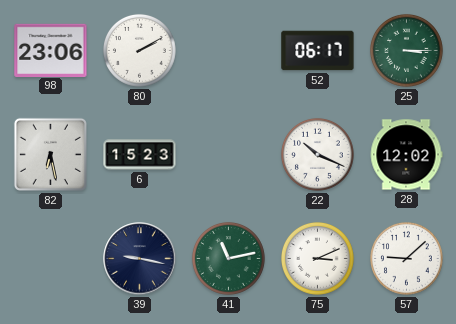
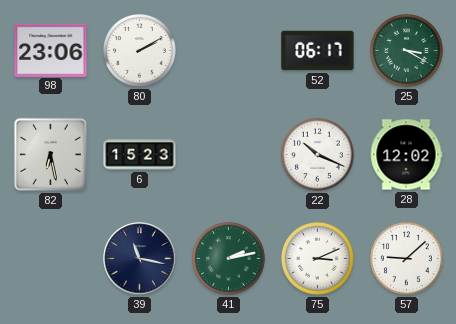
25: 3:15 -> 3:20
39: 9:17 -> 11:17
41: 11:13 -> 2:13
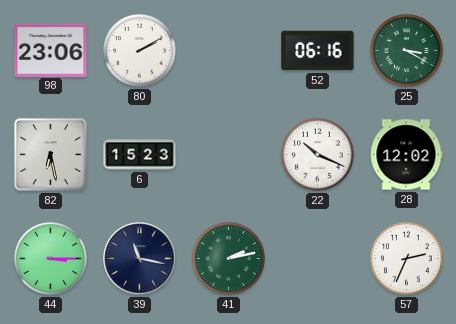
52: 06:17 -> 06:16
44: none -> 3:15
75: 3:11 -> none
57: 9:08 -> 2:34
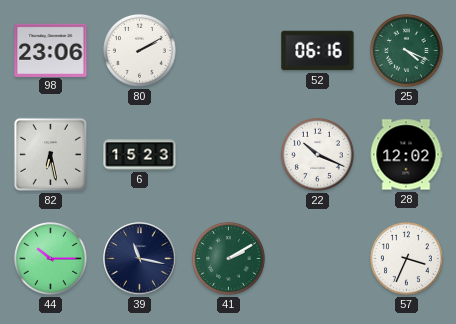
25: 3:20 -> 4:19
44: 3:15 -> 10:15
41: 2:13 -> 2:10
57: 2:34 -> 3:34
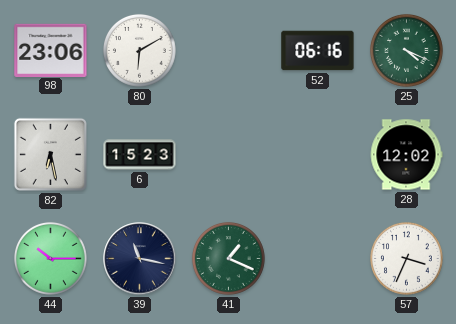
80: 2:10 -> 6:10
22: 10:19 -> none
41: 2:10 -> 1:19
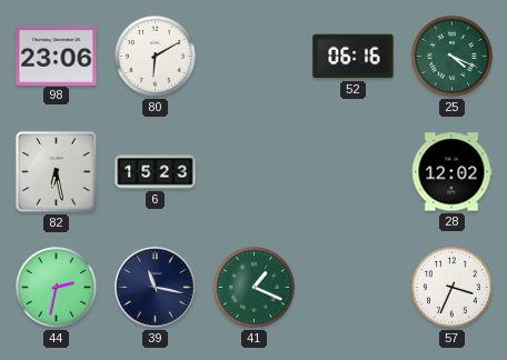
44: 10:15 -> 2:32
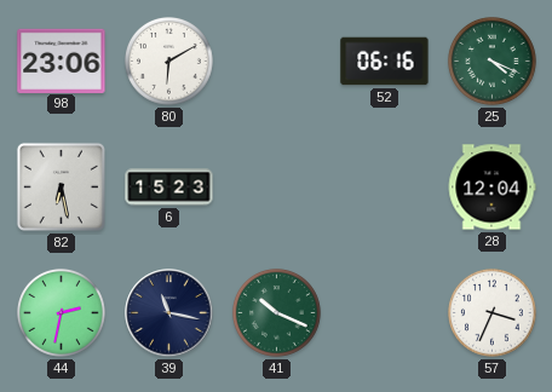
28: 12:02 -> 12:04
41: 1:19 -> 10:19
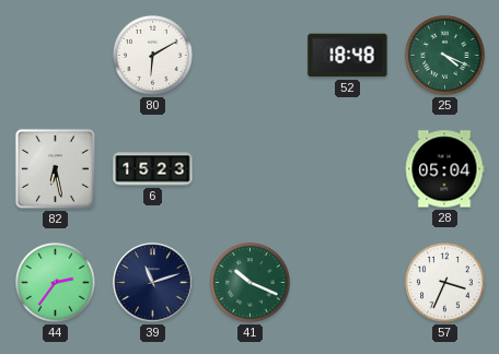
98: 23:06 -> none
52: 06:16 -> 18:48
28: 12:04 -> 05:04
44: 2:32 -> 2:36
39: 11:17 -> 11:12
